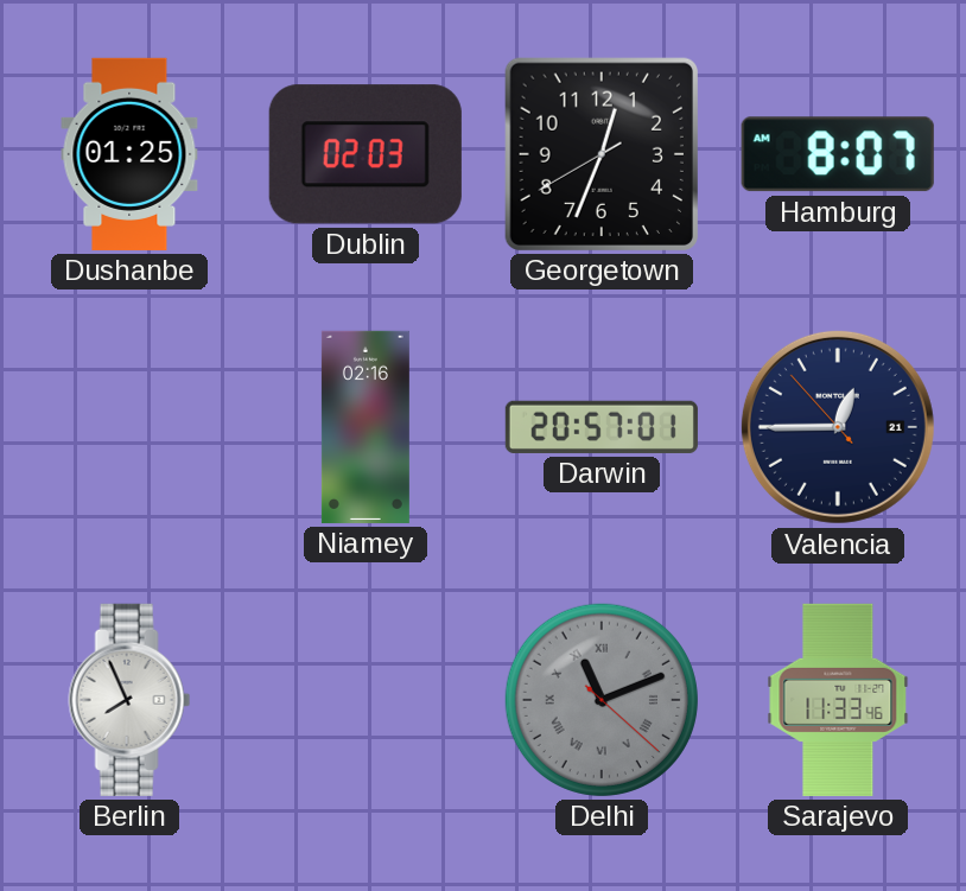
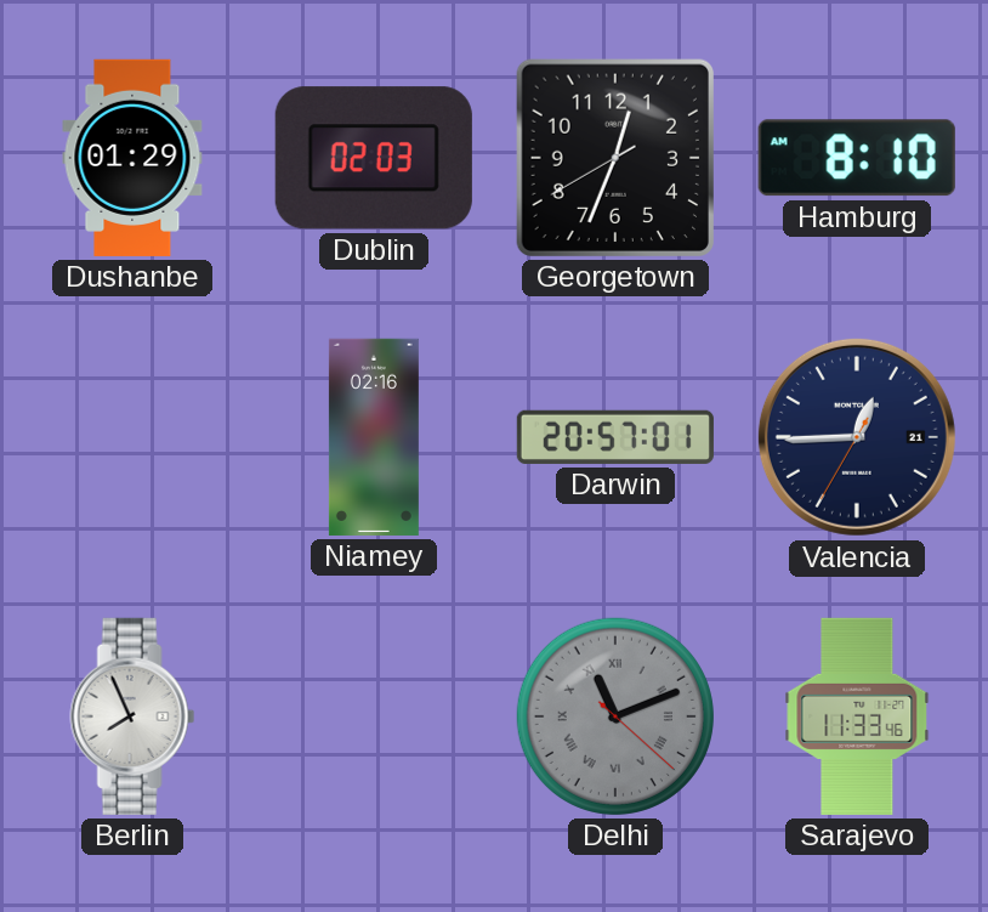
Dushanbe: 01:25 -> 01:29
Hamburg: 8:07 -> 8:10
Valencia: 12:44:53 -> 12:44:35
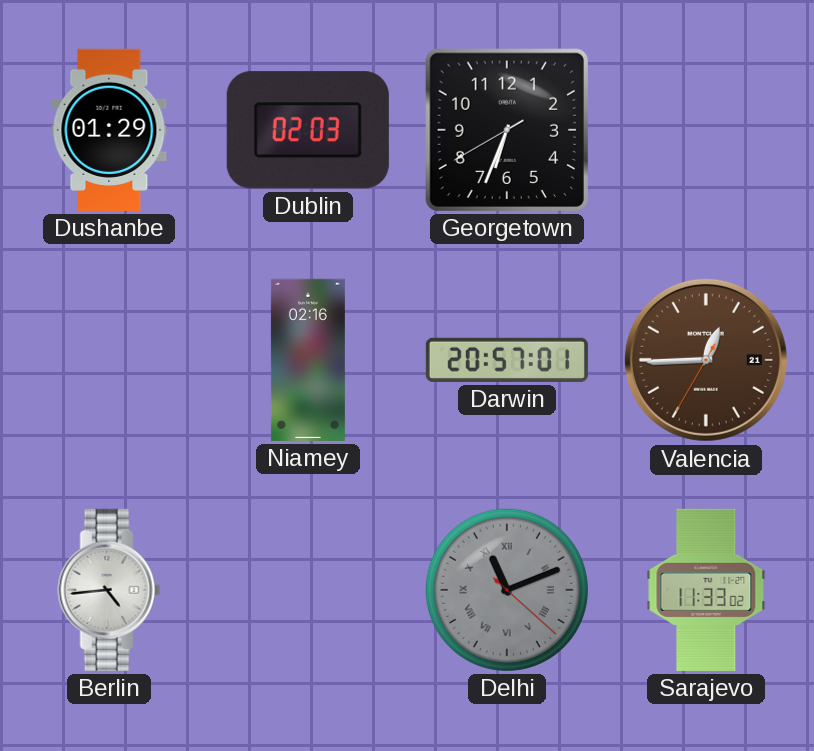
Georgetown: 12:33 -> 6:33
Hamburg: 8:10 -> none
Valencia dial: navy -> brown
Berlin: 7:56 -> 4:44
Sarajevo: 11:33:46 -> 11:33:02
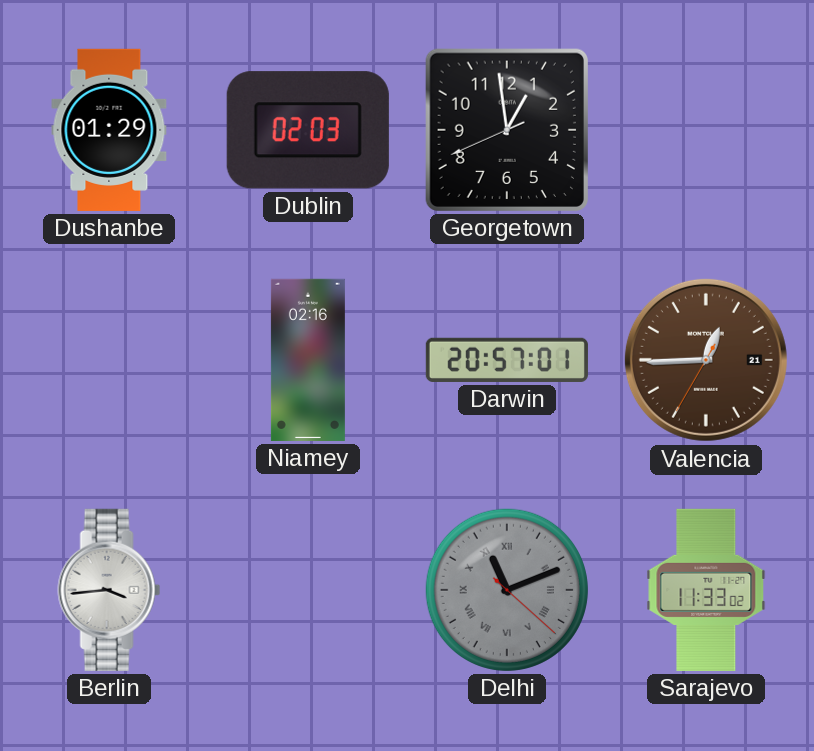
Georgetown: 6:33 -> 12:58
Berlin: 4:44 -> 3:44
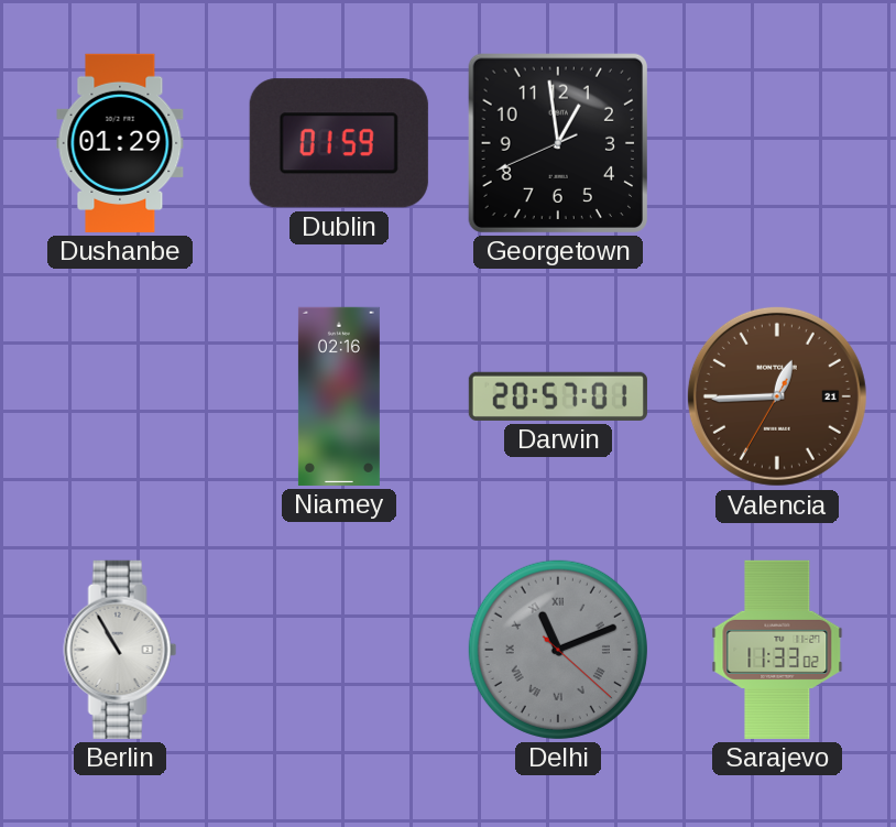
Dublin: 02:03 -> 01:59
Berlin: 3:44 -> 10:55
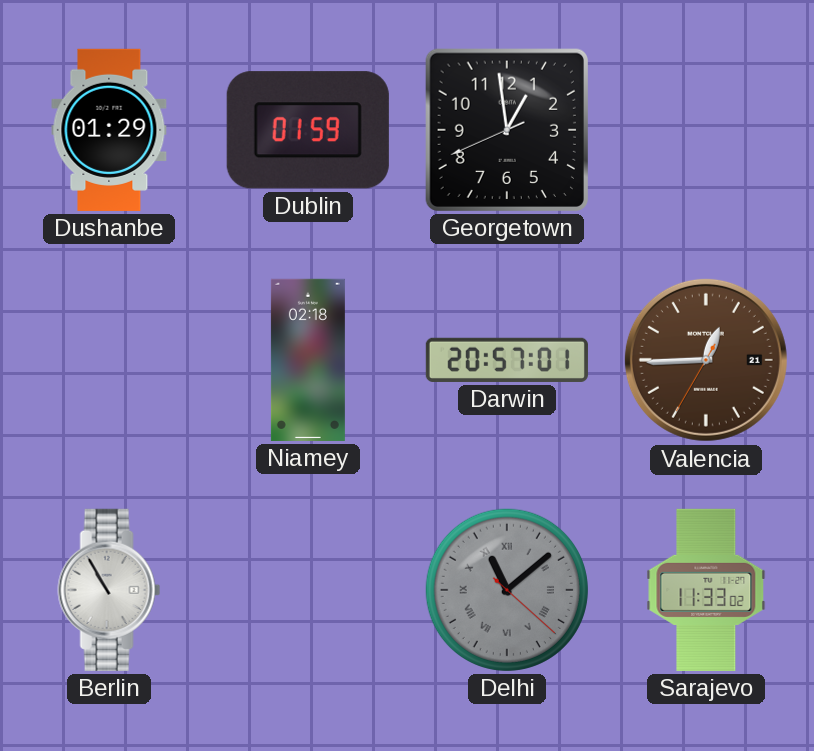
Niamey: 02:16 -> 02:18
Delhi: 11:11 -> 11:08
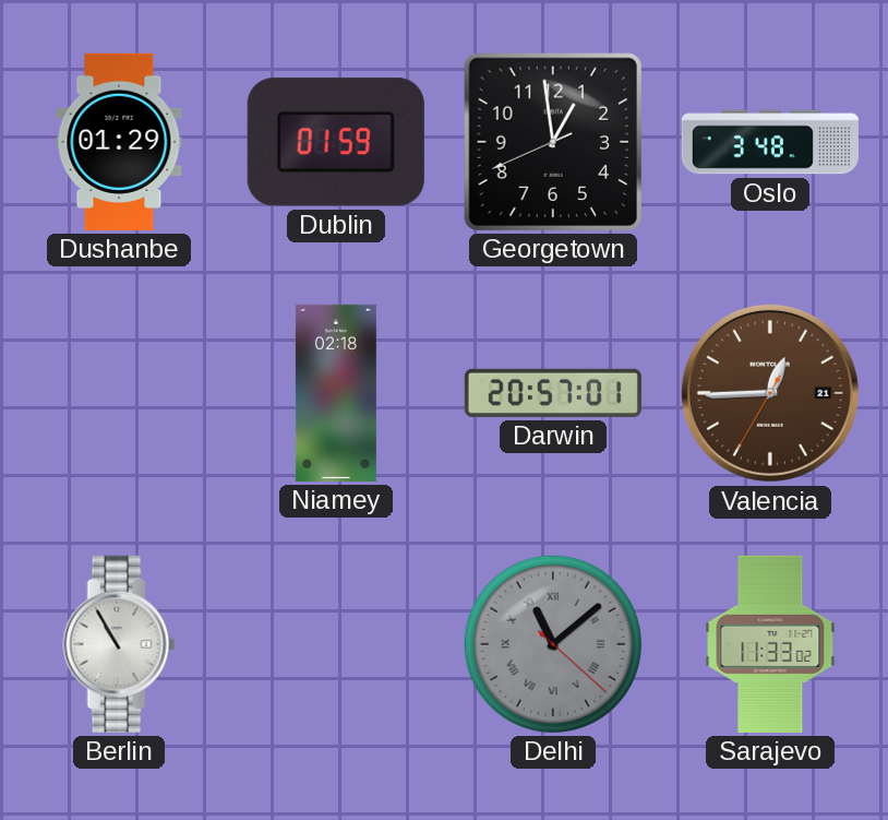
Oslo: none -> 3:48
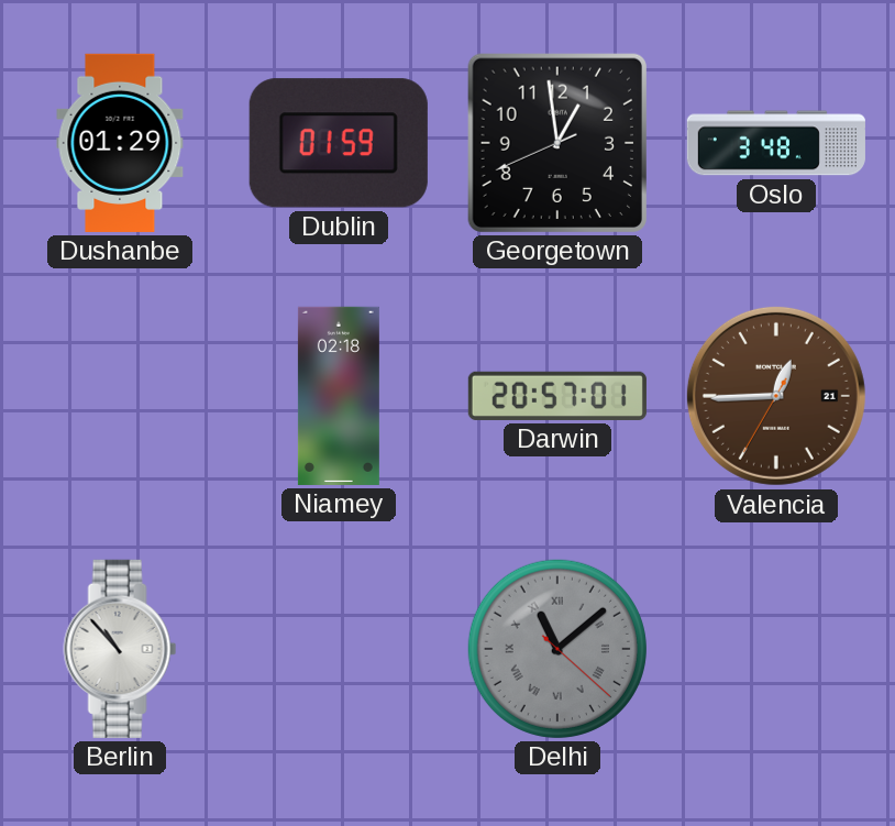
Berlin: 10:55 -> 10:53
Sarajevo: 11:33 -> none
